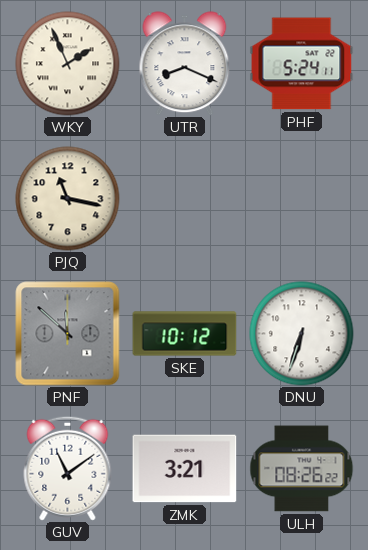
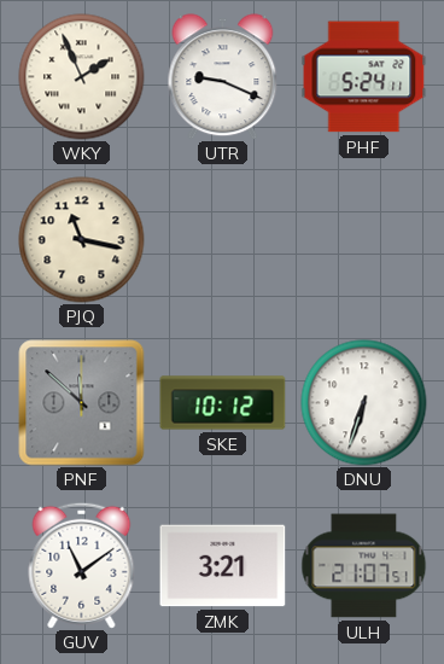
UTR: 8:19 -> 9:19
ULH: 08:26 -> 21:07
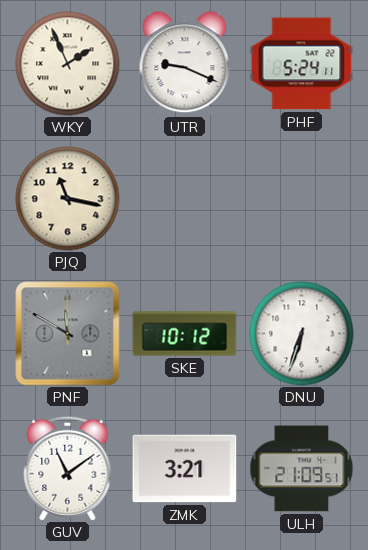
PNF: 11:52 -> 11:50
ULH: 21:07 -> 21:09
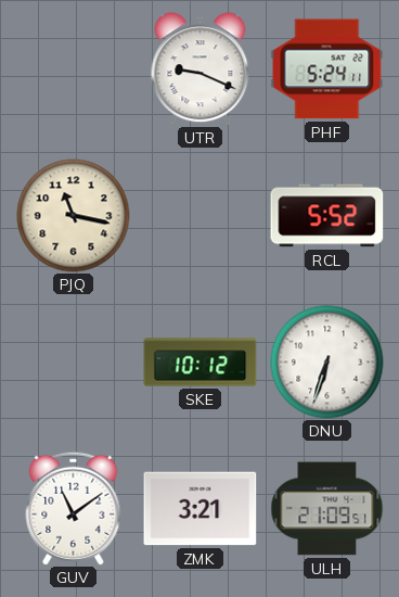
WKY: 1:56 -> none
RCL: none -> 5:52
PNF: 11:50 -> none
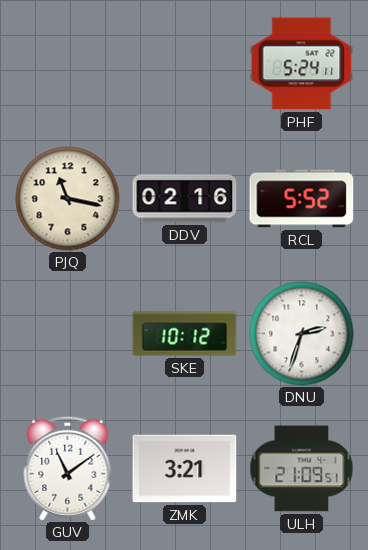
UTR: 9:19 -> none
DDV: none -> 02:16
DNU: 6:33 -> 2:33
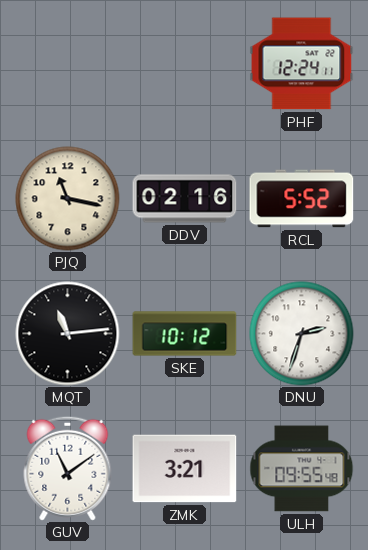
PHF: 5:24 -> 12:24
MQT: none -> 11:14
ULH: 21:09 -> 09:55
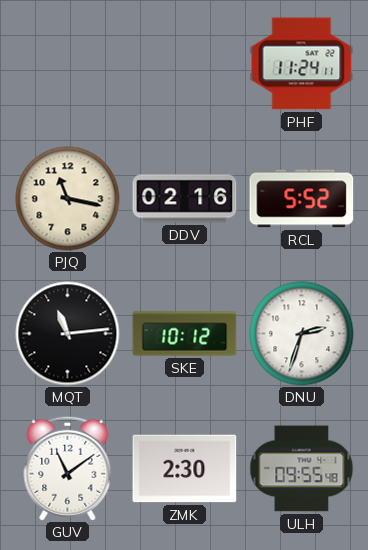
PHF: 12:24 -> 11:24
ZMK: 3:21 -> 2:30
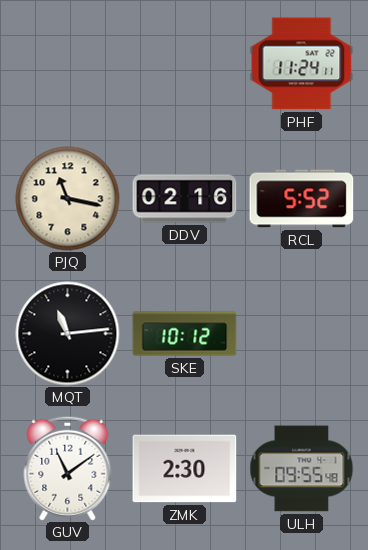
DNU: 2:33 -> none
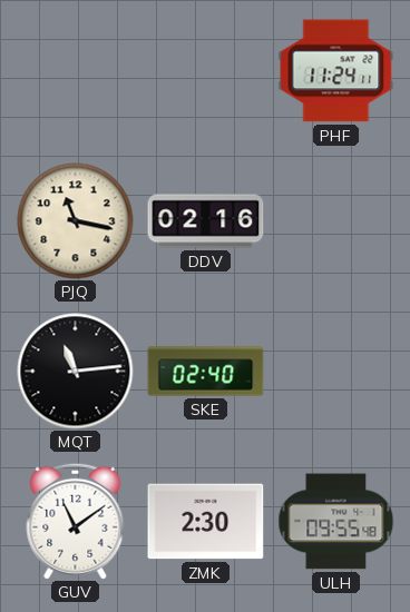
RCL: 5:52 -> none
SKE: 10:12 -> 02:40
